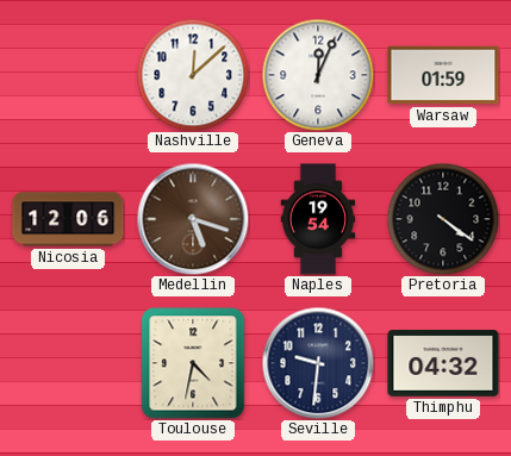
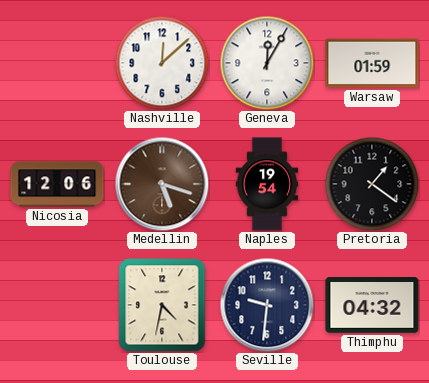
Geneva: 12:04 -> 12:05
Pretoria: 4:21 -> 1:21
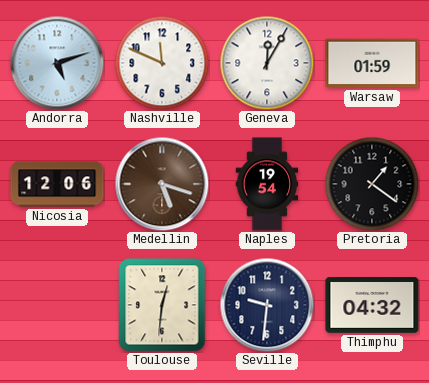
Andorra: none -> 5:12
Nashville: 12:08 -> 11:49
Toulouse: 4:32 -> 12:31
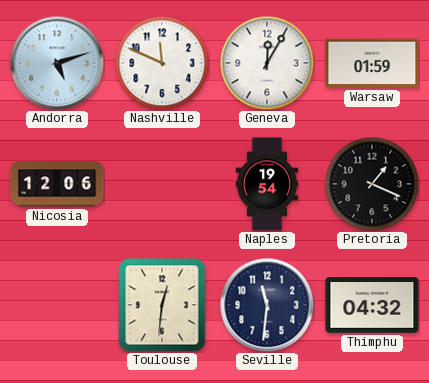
Medellin: 5:18 -> none
Pretoria: 1:21 -> 1:19
Seville: 9:31 -> 11:31
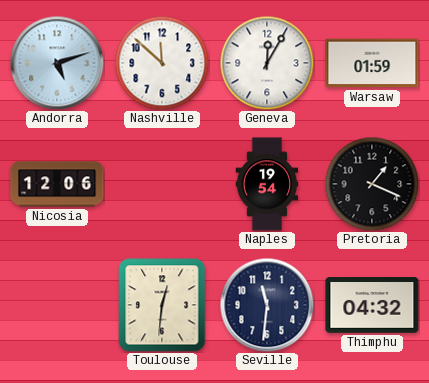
Nashville: 11:49 -> 11:52
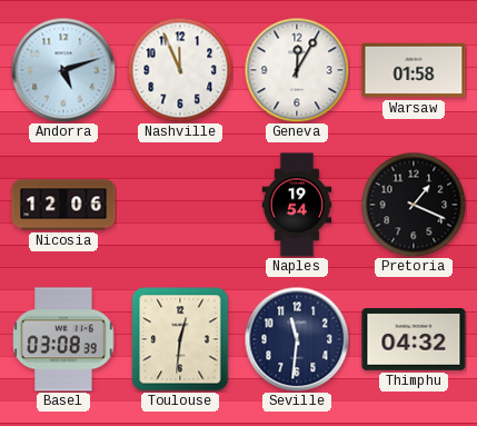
Nashville: 11:52 -> 11:56
Warsaw: 01:59 -> 01:58
Basel: none -> 03:08
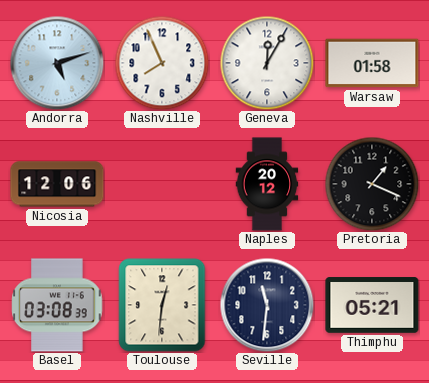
Nashville: 11:56 -> 7:56
Naples: 19:54 -> 20:12
Thimphu: 04:32 -> 05:21
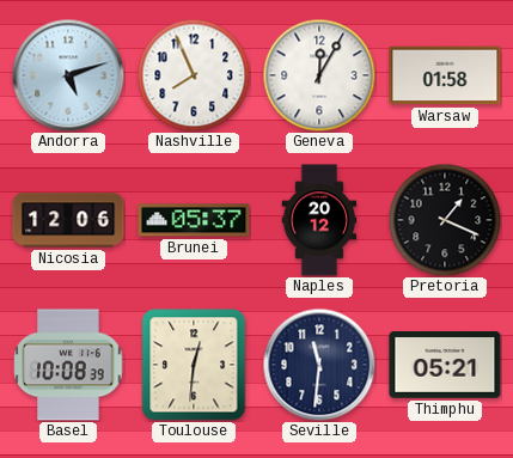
Brunei: none -> 05:37
Basel: 03:08 -> 10:08
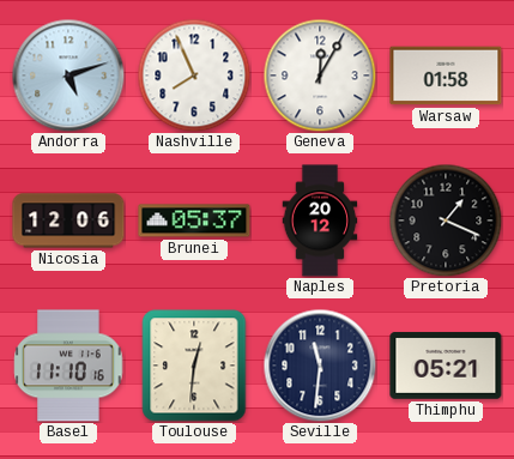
Basel: 10:08 -> 11:10
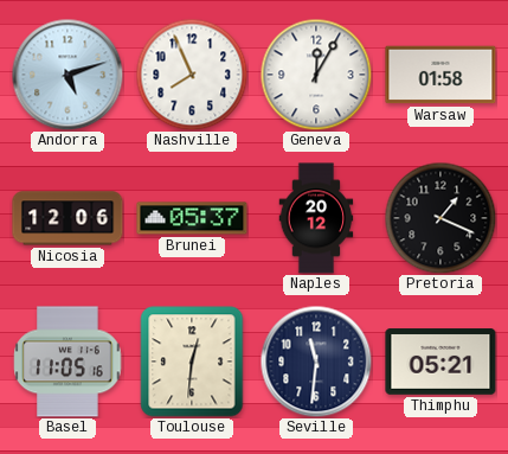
Basel: 11:10 -> 11:05
